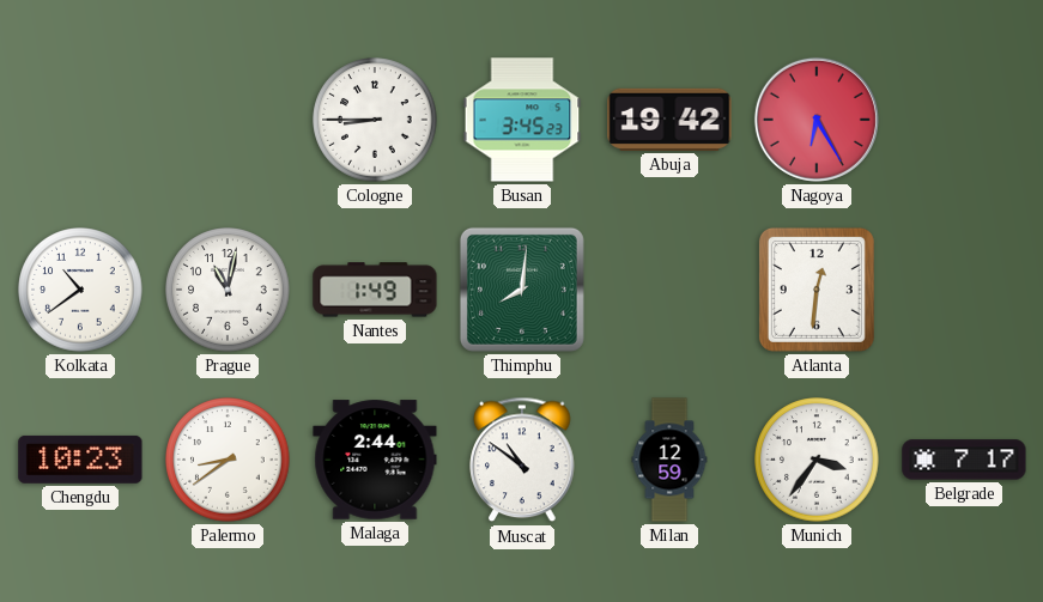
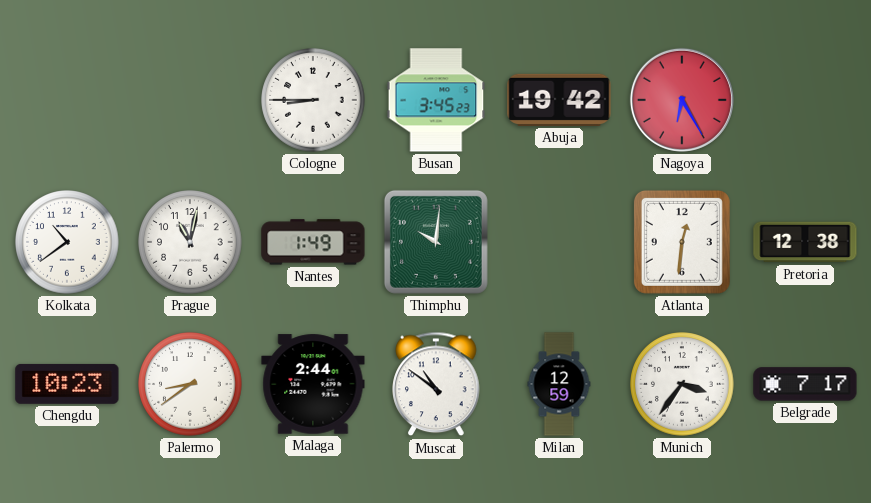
Thimphu: 8:01 -> 10:01
Pretoria: none -> 12:38
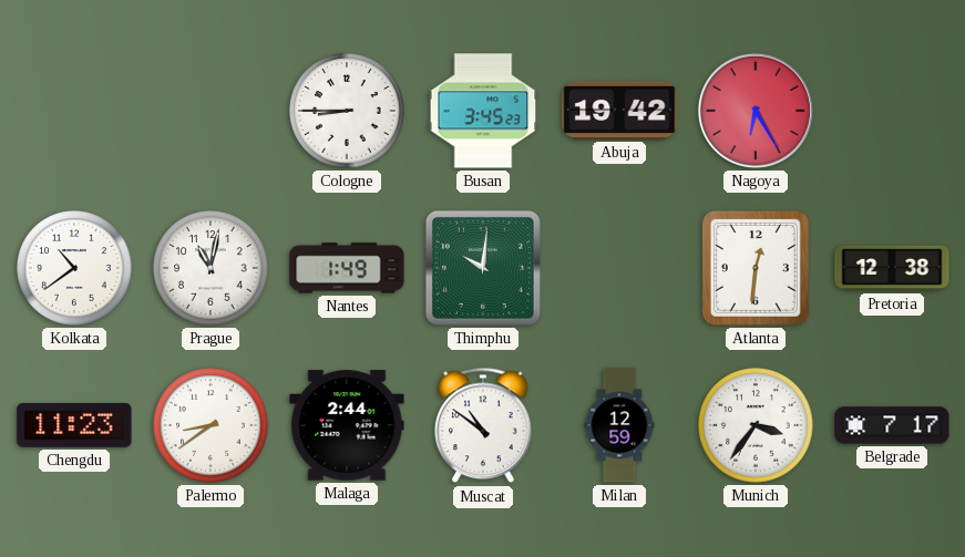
Chengdu: 10:23 -> 11:23
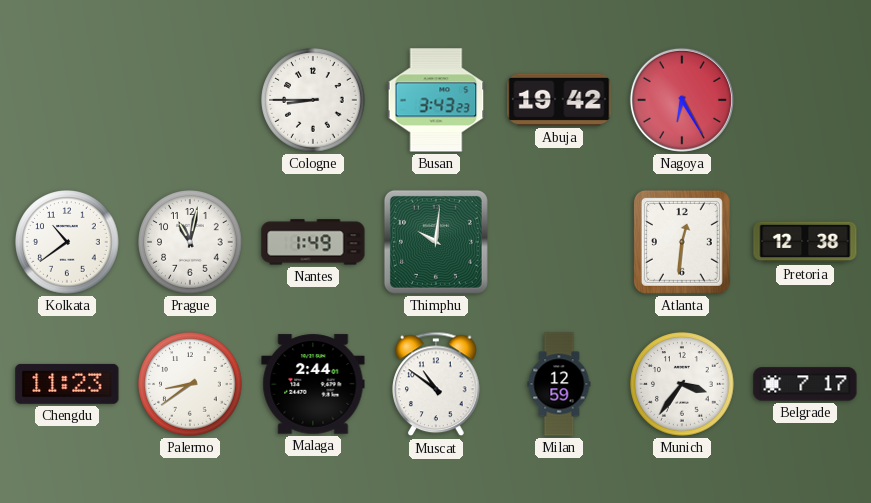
Busan: 3:45 -> 3:43
